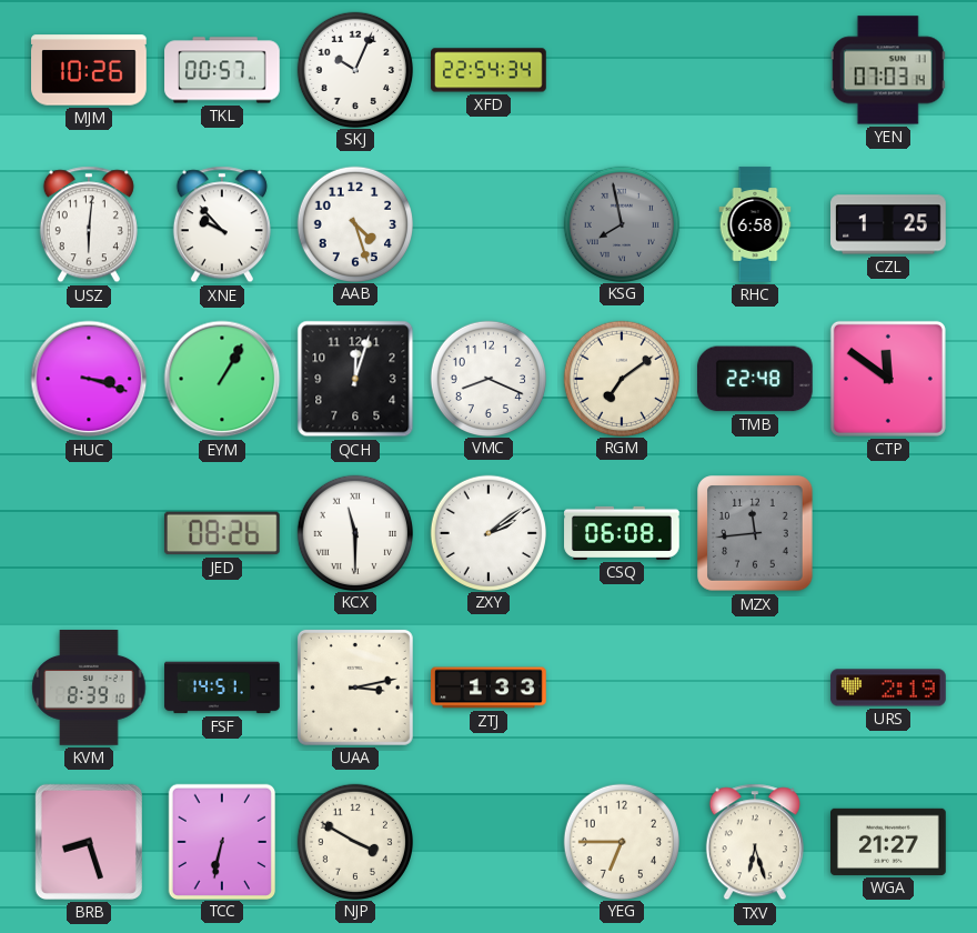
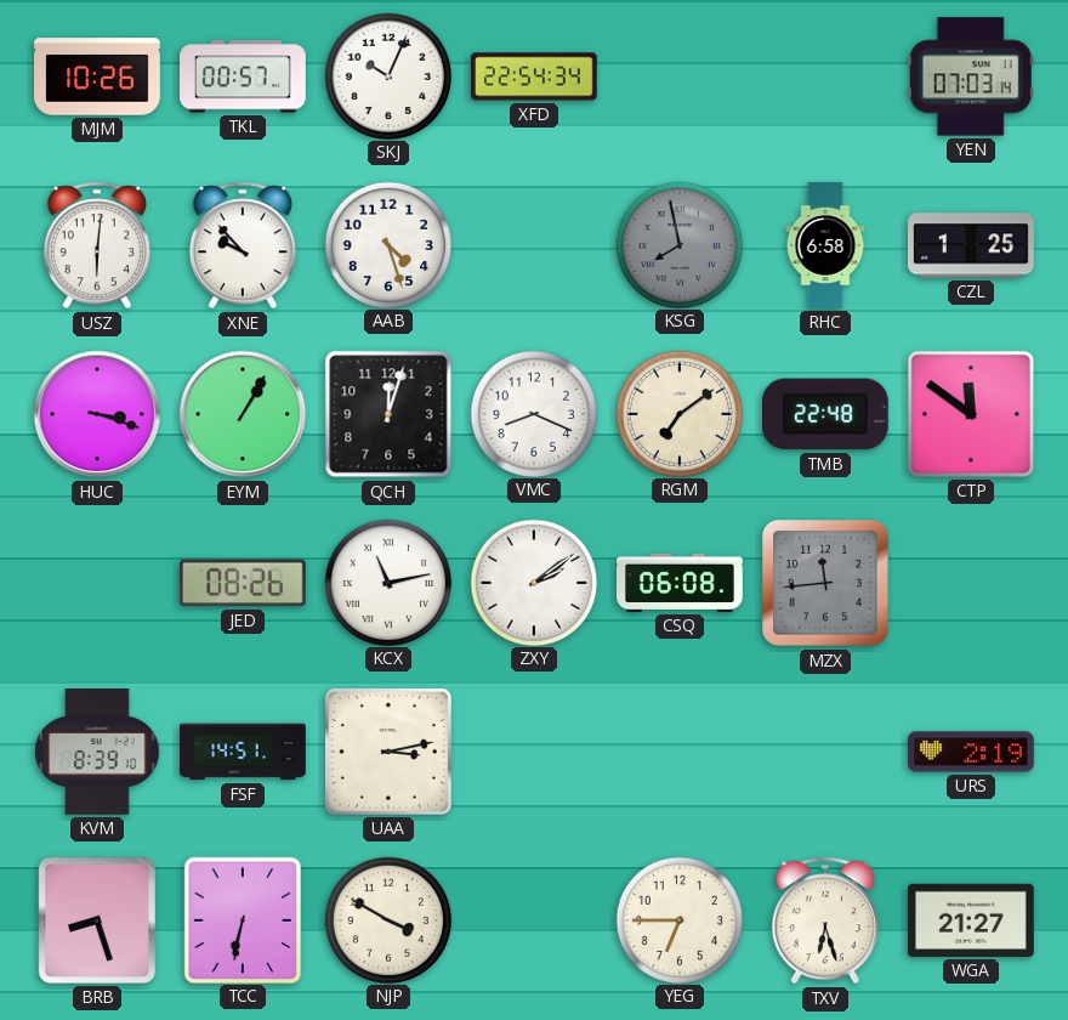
KCX: 11:30 -> 11:13
ZTJ: 1:33 -> none
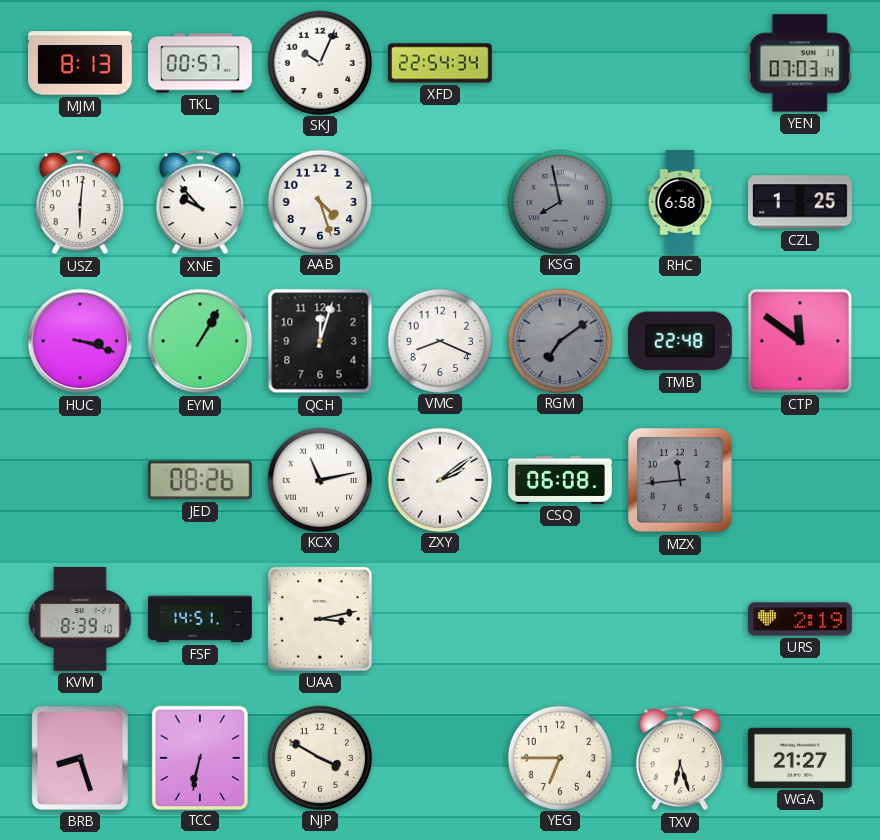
MJM: 10:26 -> 8:13
RGM dial: cream -> grey
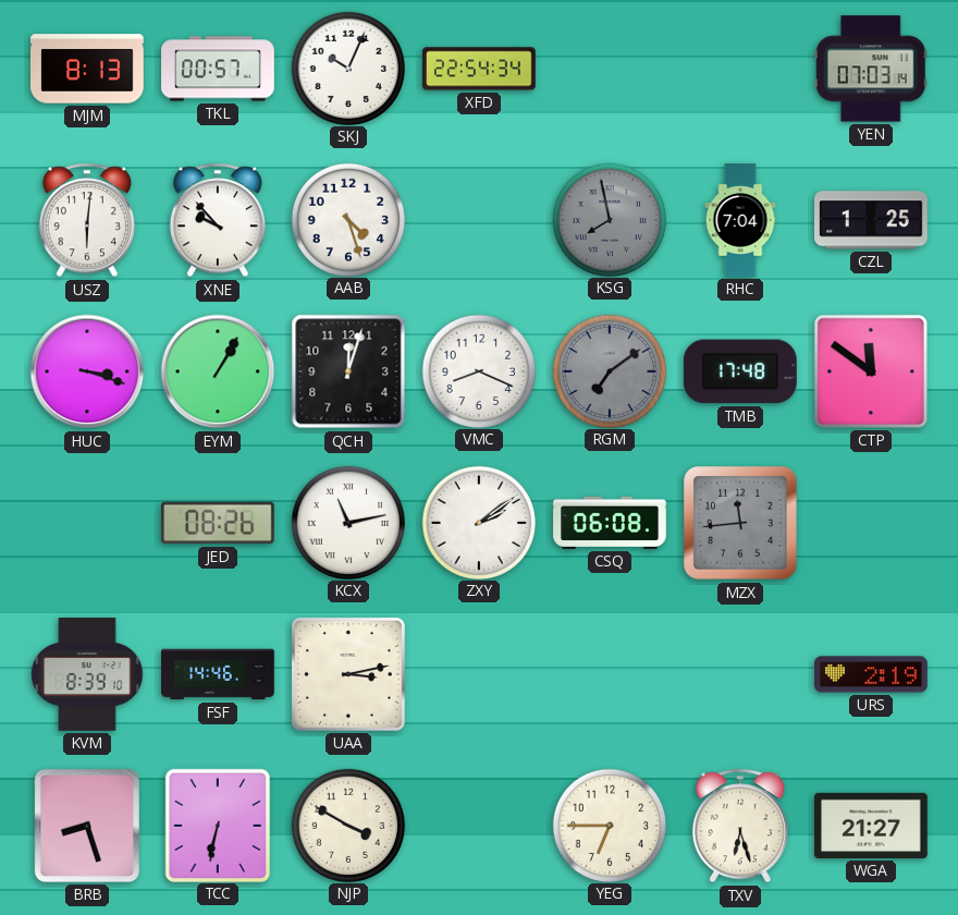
RHC: 6:58 -> 7:04
TMB: 22:48 -> 17:48
FSF: 14:51 -> 14:46
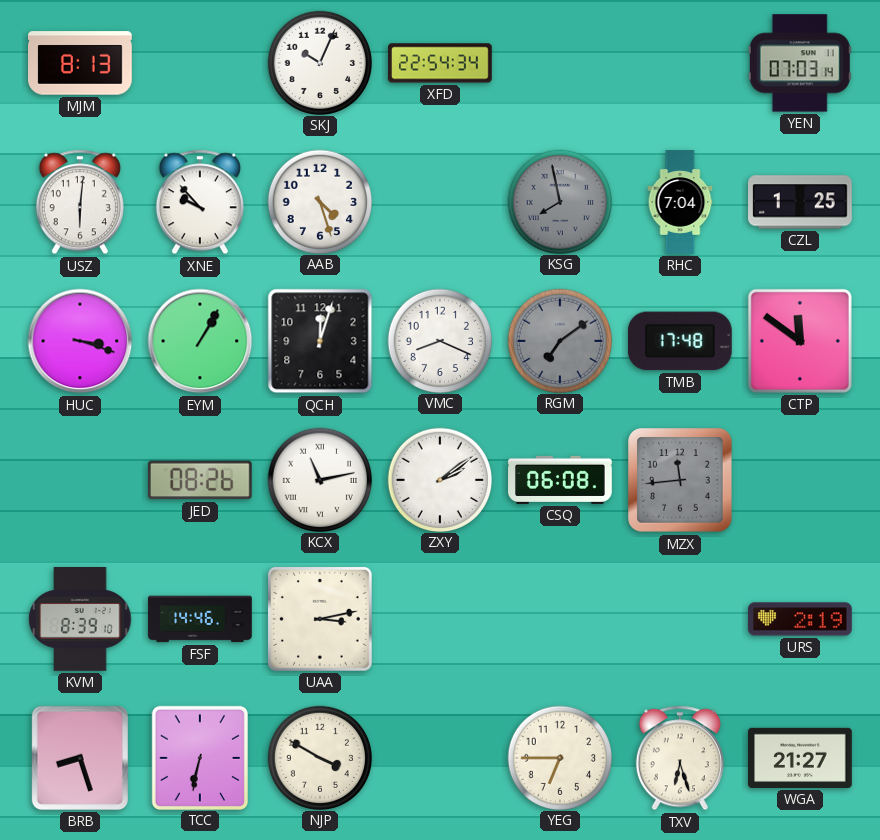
TKL: 00:57 -> none
